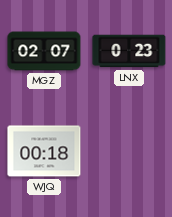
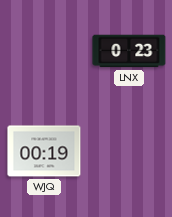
MGZ: 02:07 -> none
WJQ: 00:18 -> 00:19
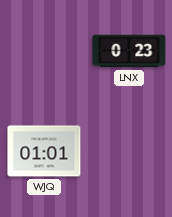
WJQ: 00:19 -> 01:01
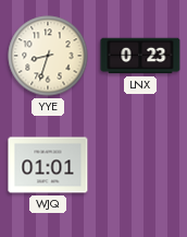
YYE: none -> 8:33
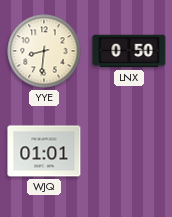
YYE: 8:33 -> 8:31
LNX: 0:23 -> 0:50
